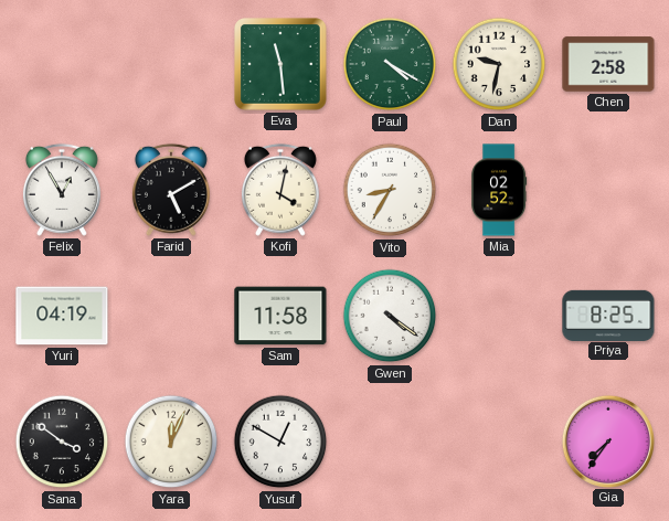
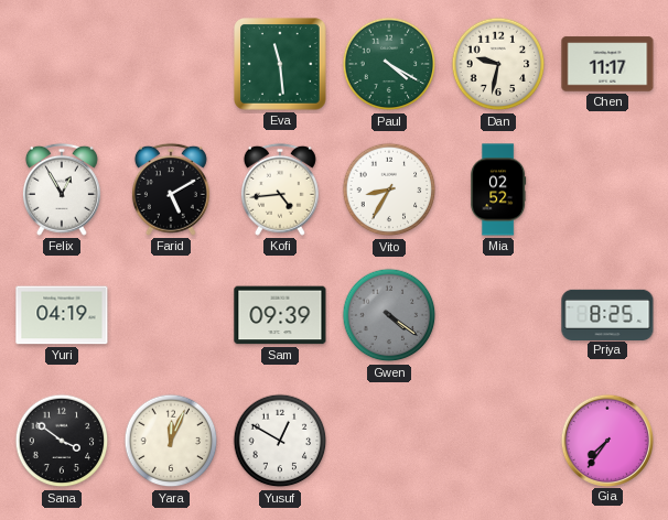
Chen: 2:58 -> 11:17
Kofi: 4:02 -> 4:44
Sam: 11:58 -> 09:39
Gwen dial: white -> grey
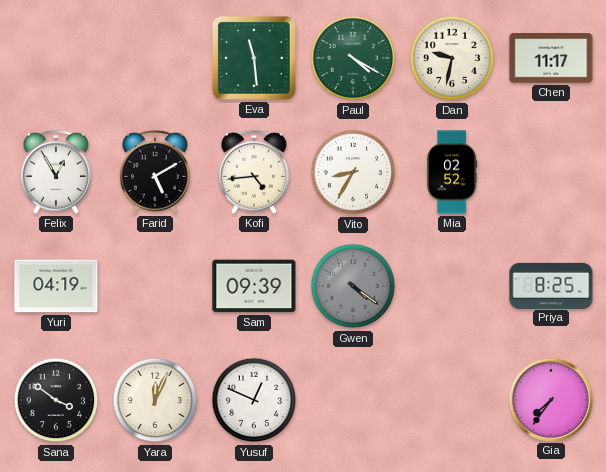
Yusuf: 12:50 -> 12:49
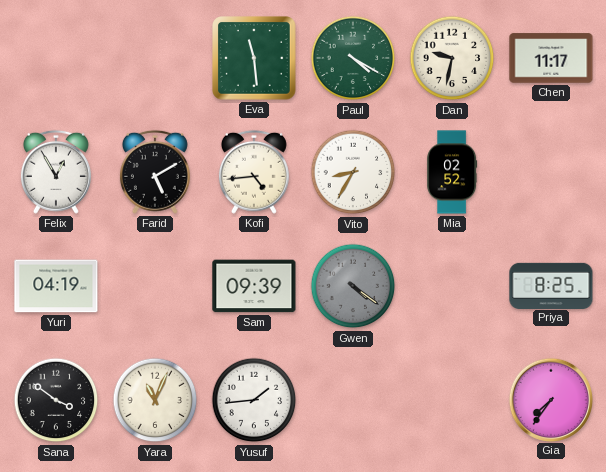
Yara: 12:04 -> 11:04
Yusuf: 12:49 -> 1:44
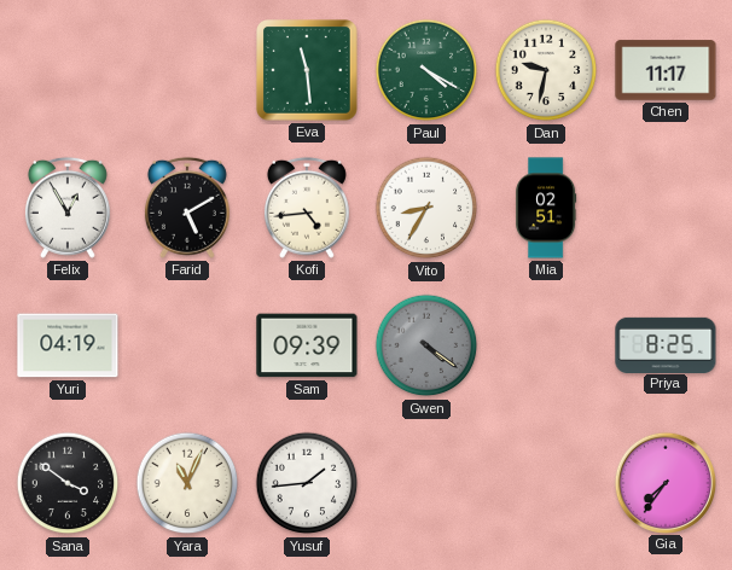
Mia: 02:52 -> 02:51
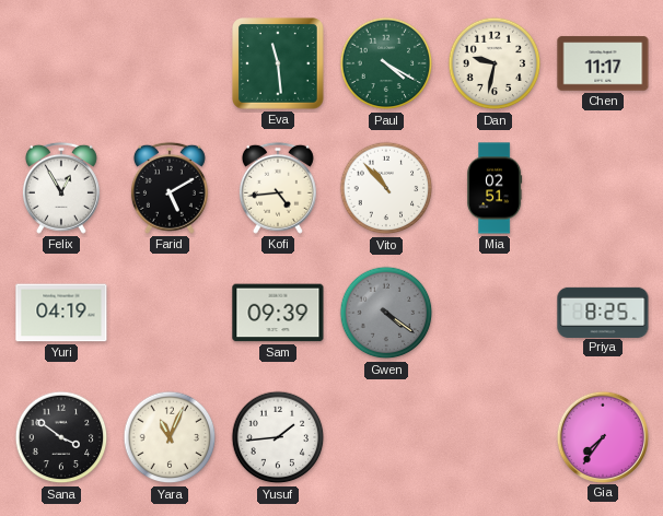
Vito: 8:35 -> 10:53
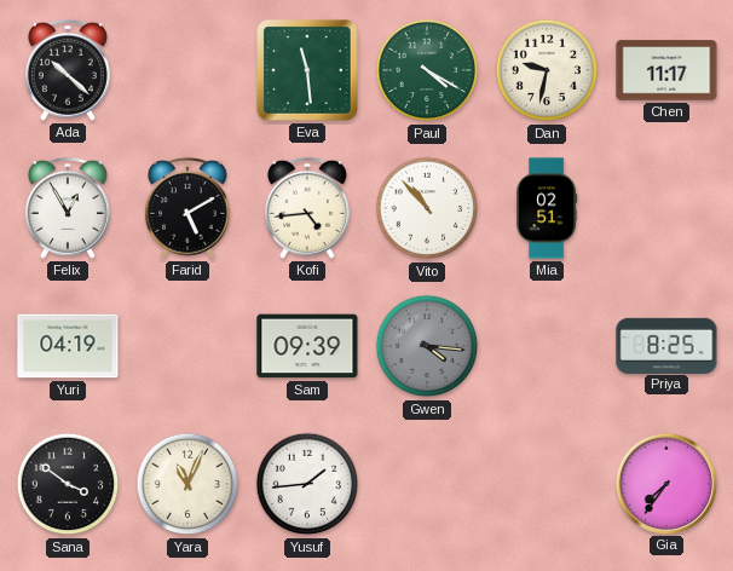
Ada: none -> 10:22
Gwen: 4:21 -> 4:16
